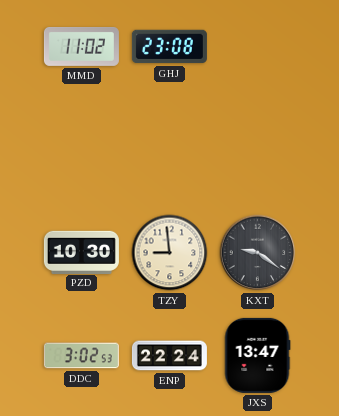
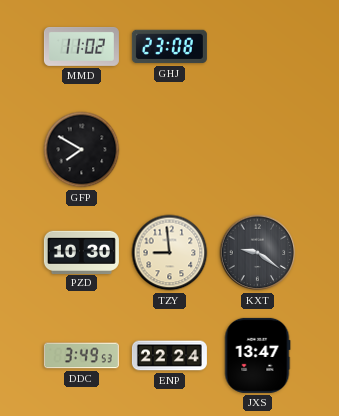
GFP: none -> 7:50
DDC: 3:02 -> 3:49
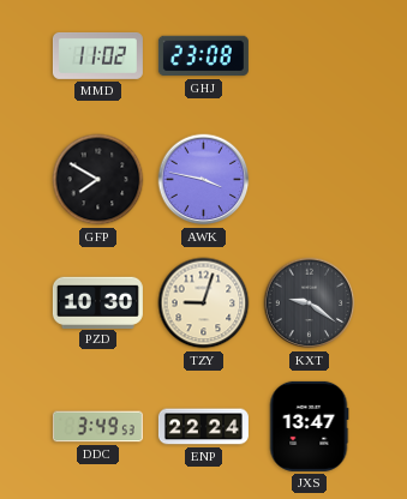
AWK: none -> 3:47
TZY: 8:59 -> 9:03
